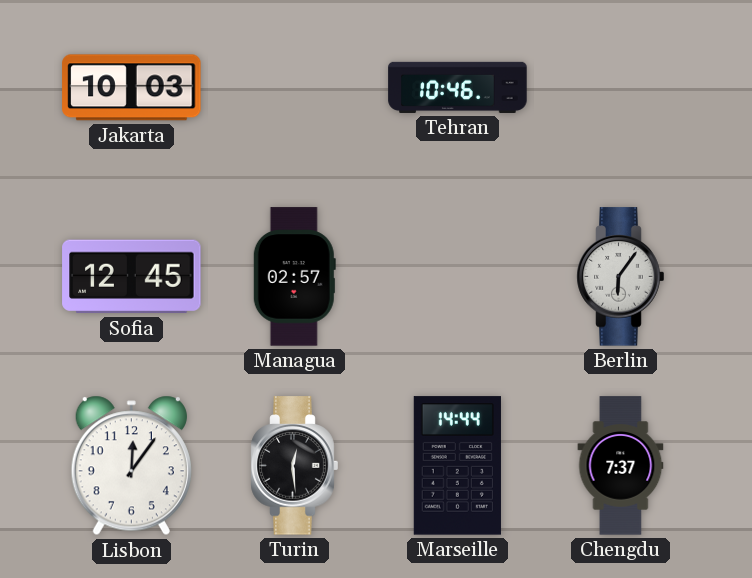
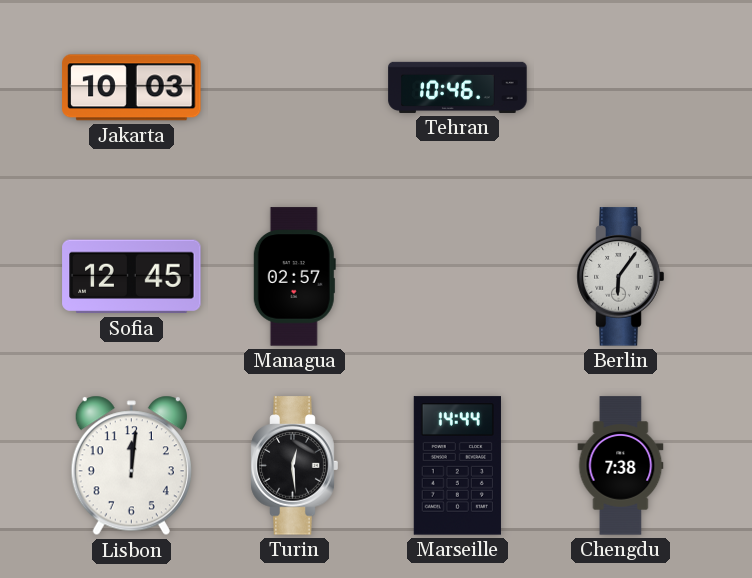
Lisbon: 12:06 -> 12:01
Chengdu: 7:37 -> 7:38
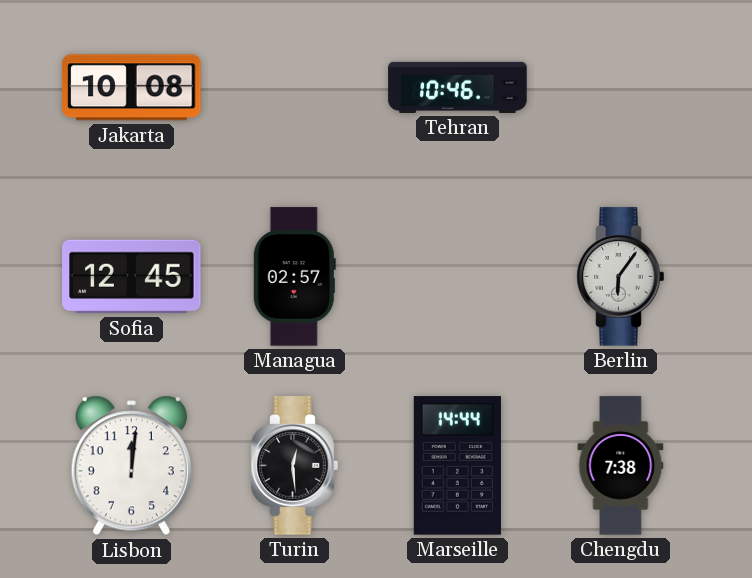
Jakarta: 10:03 -> 10:08
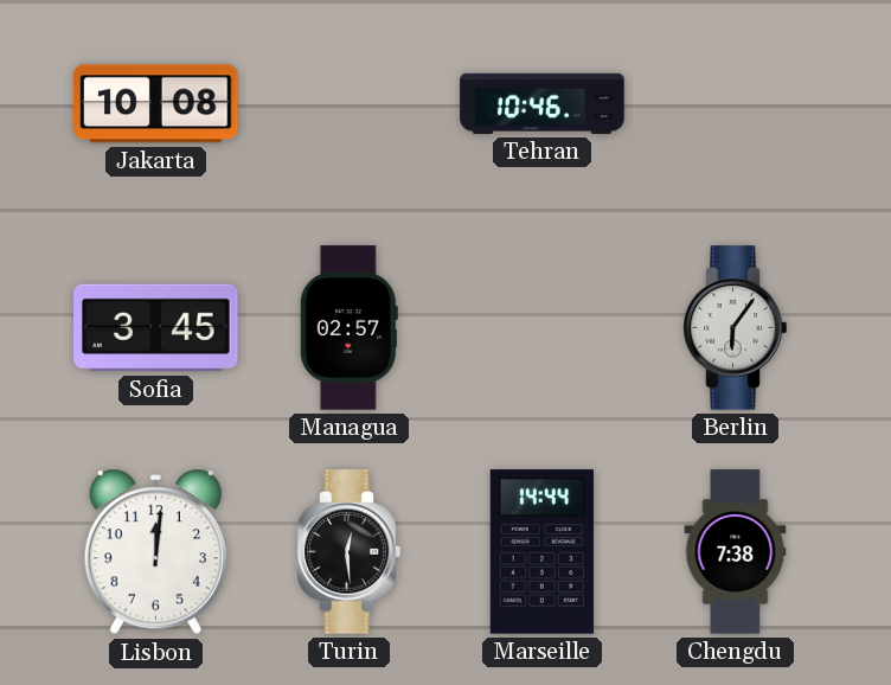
Sofia: 12:45 -> 3:45
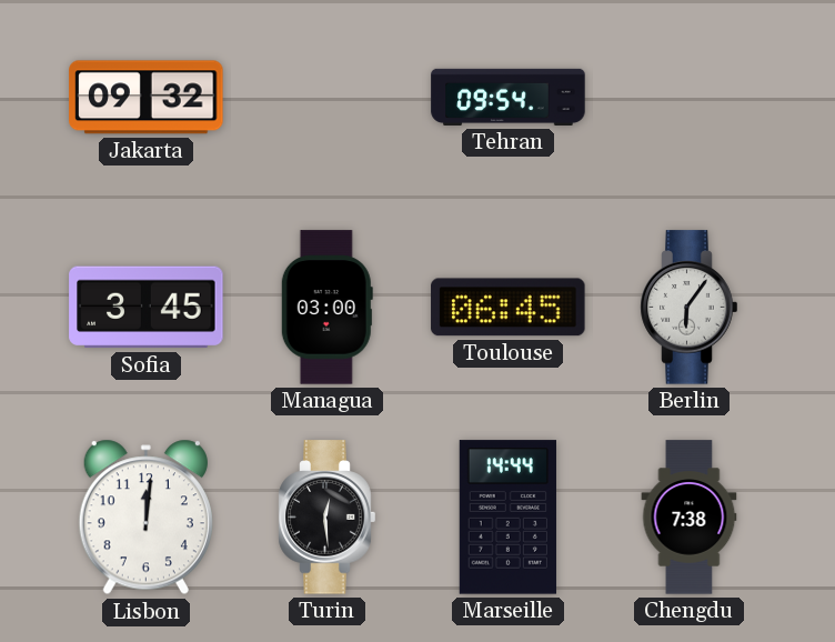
Jakarta: 10:08 -> 09:32
Tehran: 10:46 -> 09:54
Managua: 02:57 -> 03:00
Toulouse: none -> 06:45
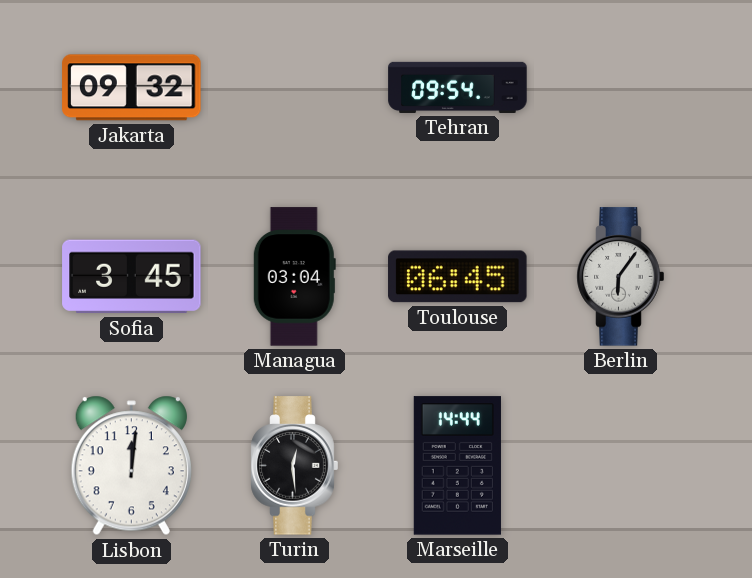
Managua: 03:00 -> 03:04
Chengdu: 7:38 -> none
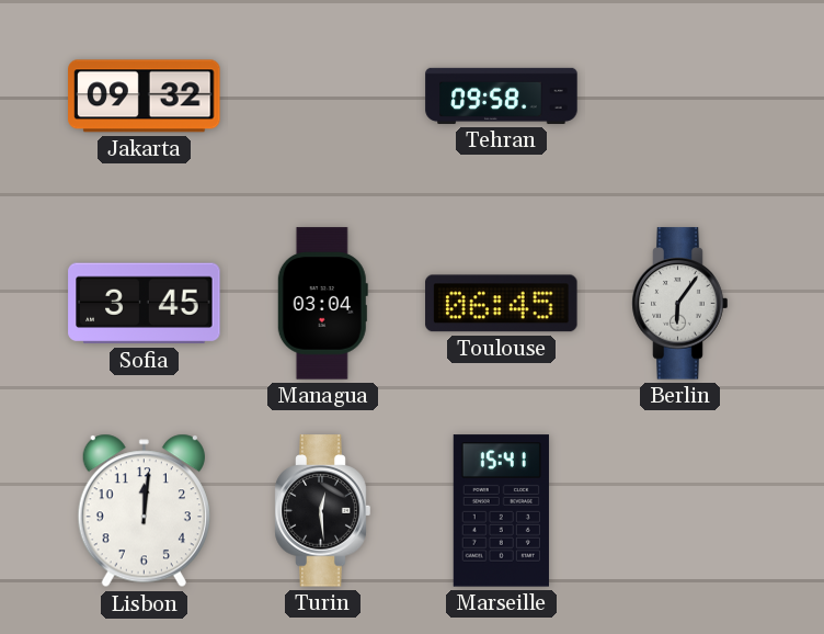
Tehran: 09:54 -> 09:58
Marseille: 14:44 -> 15:41
